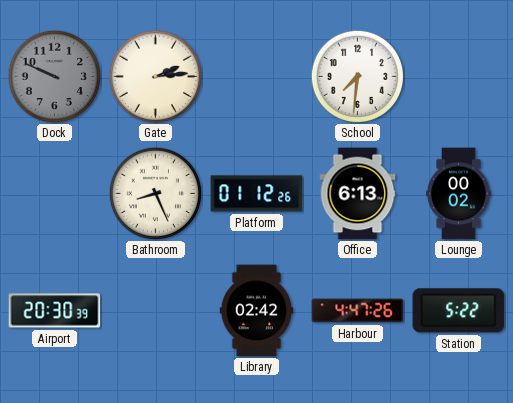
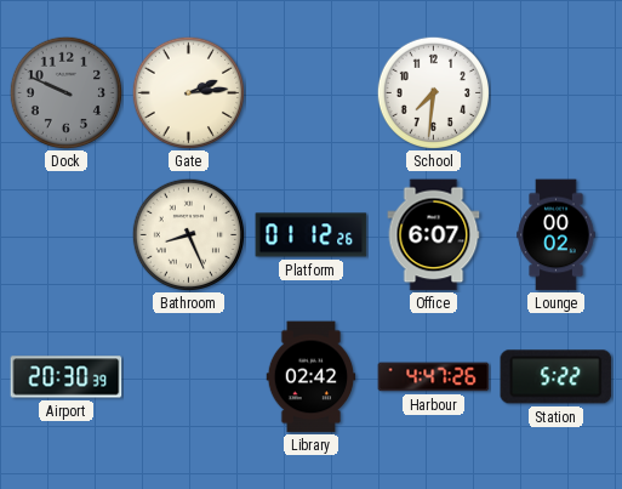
Office: 6:13 -> 6:07
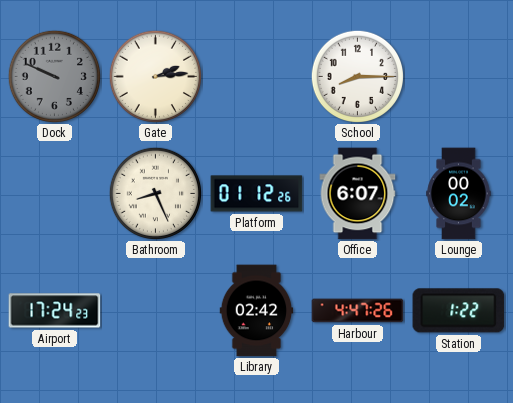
School: 7:31 -> 8:15
Airport: 20:30 -> 17:24
Station: 5:22 -> 1:22
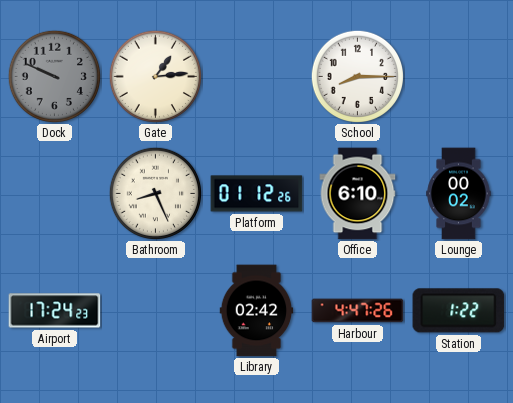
Gate: 2:14 -> 1:14
Office: 6:07 -> 6:10
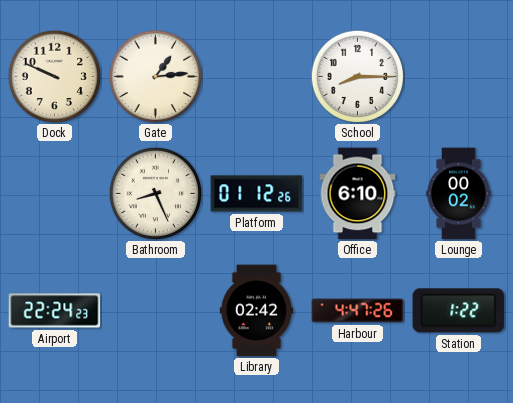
Dock dial: grey -> cream
Airport: 17:24 -> 22:24
